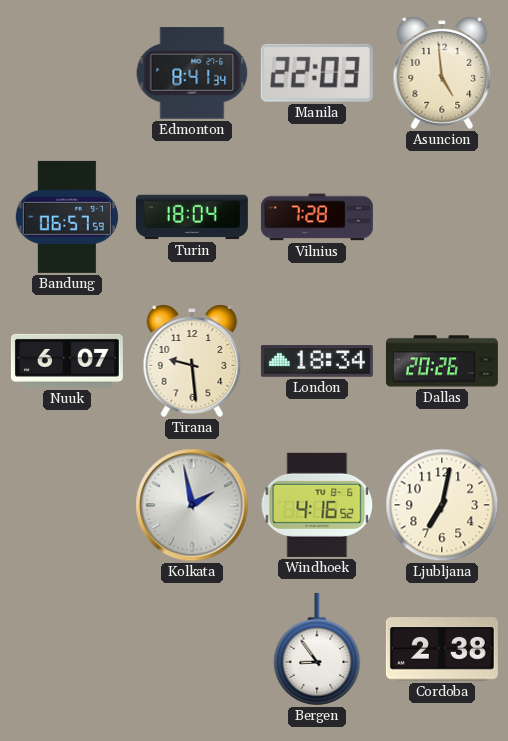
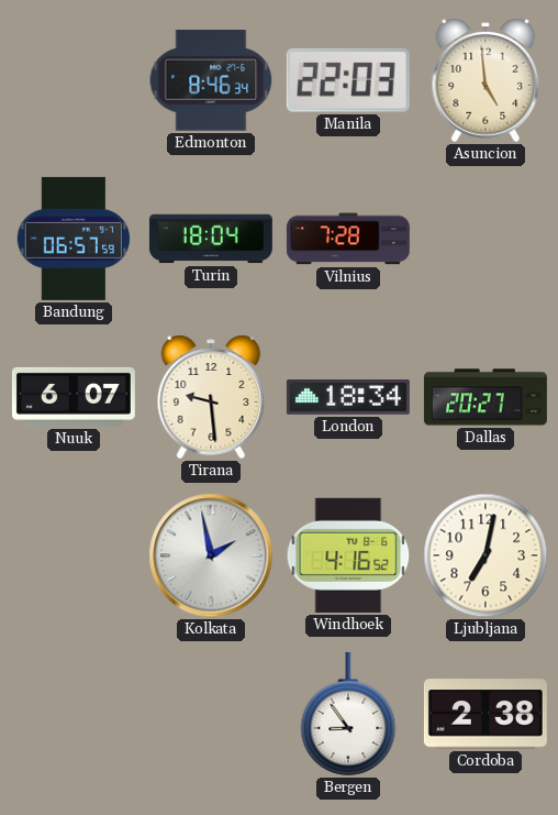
Edmonton: 8:41 -> 8:46
Dallas: 20:26 -> 20:27
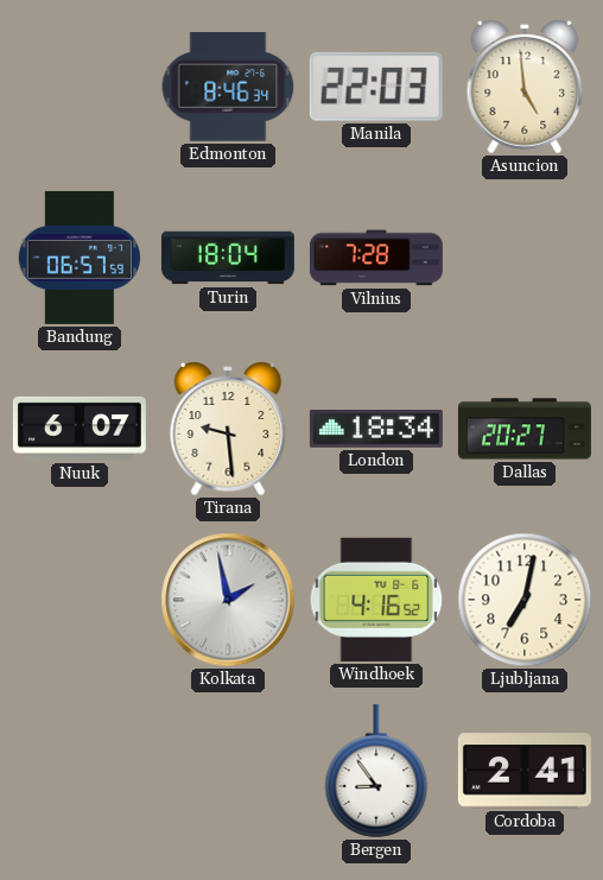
Cordoba: 2:38 -> 2:41
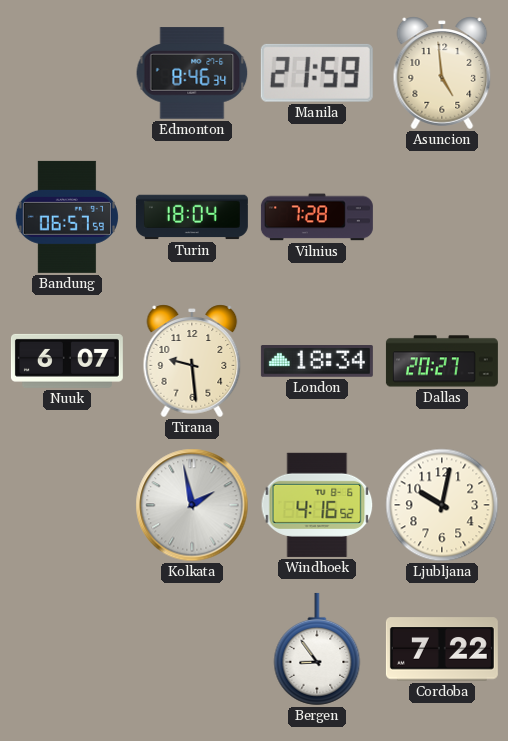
Manila: 22:03 -> 21:59
Ljubljana: 7:02 -> 10:02
Cordoba: 2:41 -> 7:22
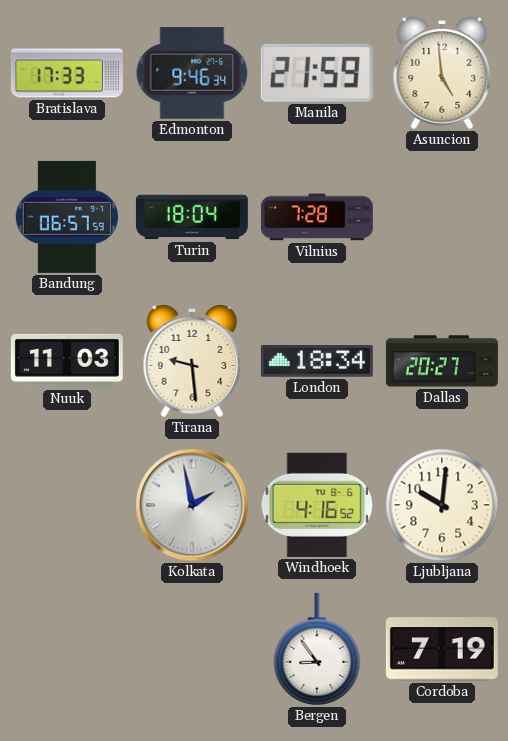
Bratislava: none -> 17:33
Edmonton: 8:46 -> 9:46
Nuuk: 6:07 -> 11:03
Ljubljana: 10:02 -> 10:01
Cordoba: 7:22 -> 7:19
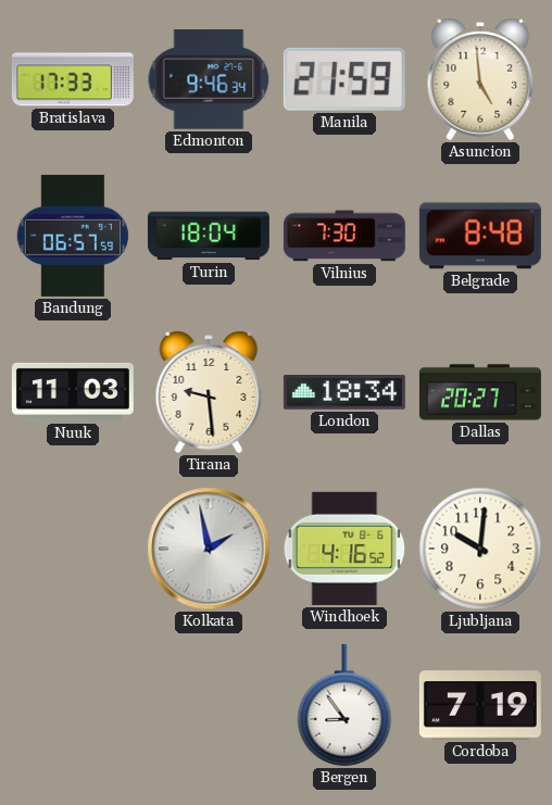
Vilnius: 7:28 -> 7:30
Belgrade: none -> 8:48
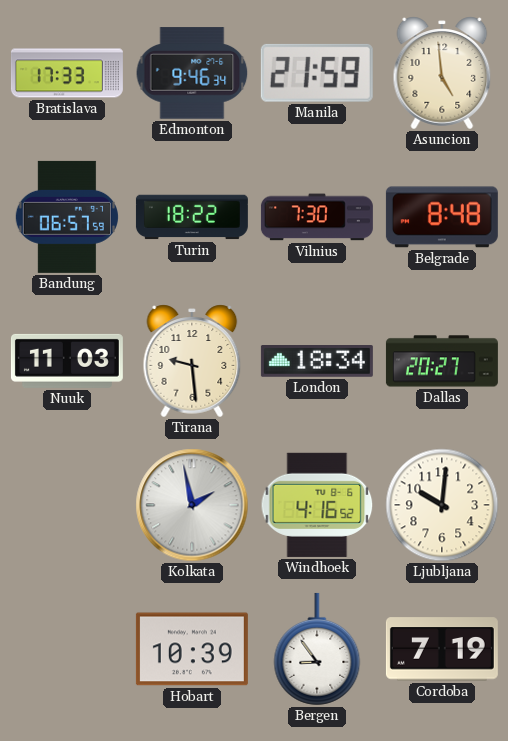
Turin: 18:04 -> 18:22
Hobart: none -> 10:39
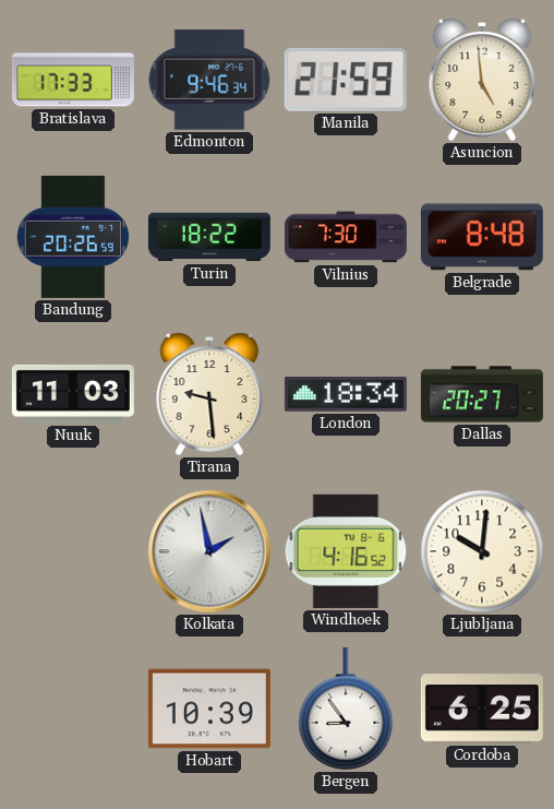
Bandung: 06:57 -> 20:26
Cordoba: 7:19 -> 6:25
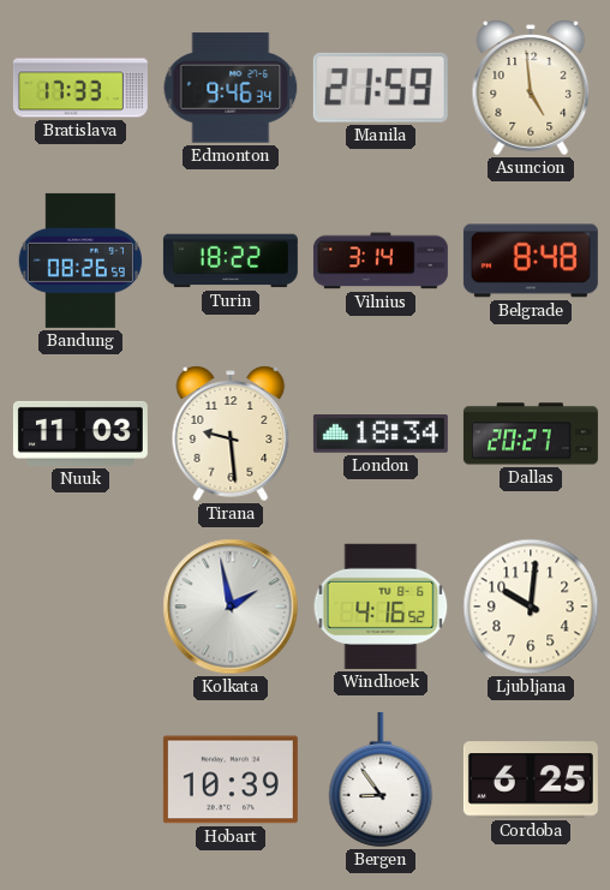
Bandung: 20:26 -> 08:26
Vilnius: 7:30 -> 3:14
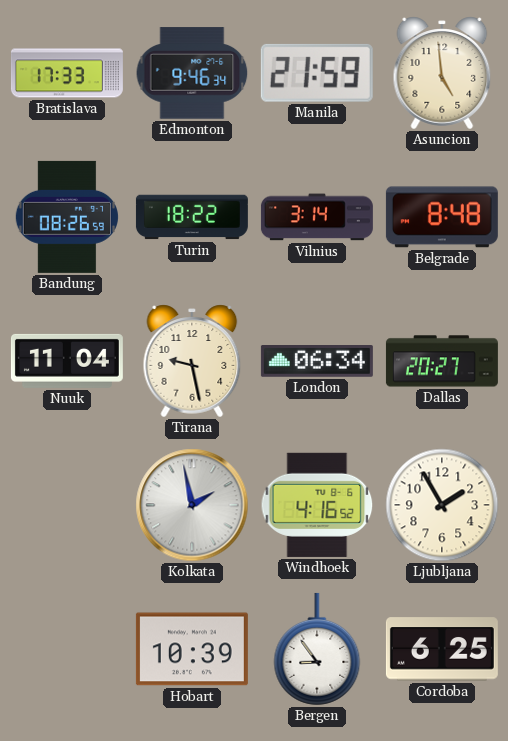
Nuuk: 11:03 -> 11:04
Tirana: 9:29 -> 9:28
London: 18:34 -> 06:34
Ljubljana: 10:01 -> 1:55
